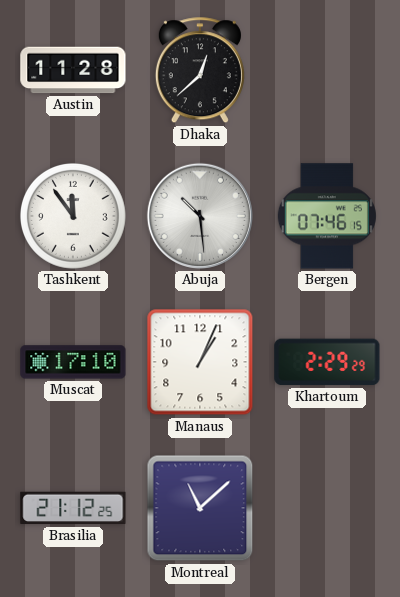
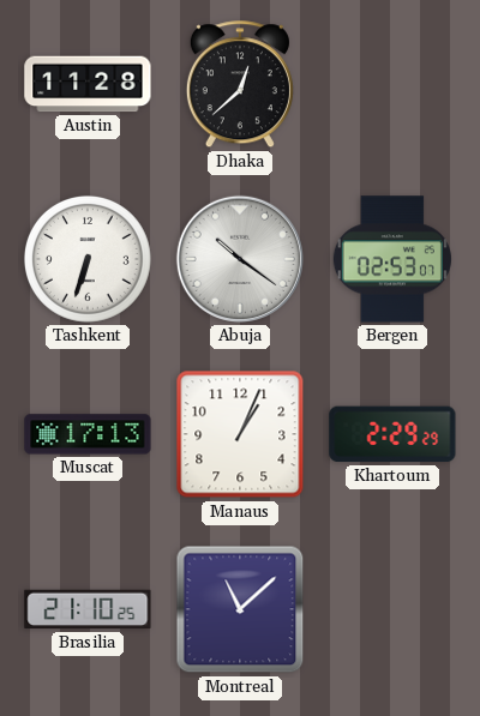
Tashkent: 11:54 -> 6:33
Abuja: 10:29 -> 10:21
Bergen: 07:46 -> 02:53
Muscat: 17:10 -> 17:13
Brasilia: 21:12 -> 21:10
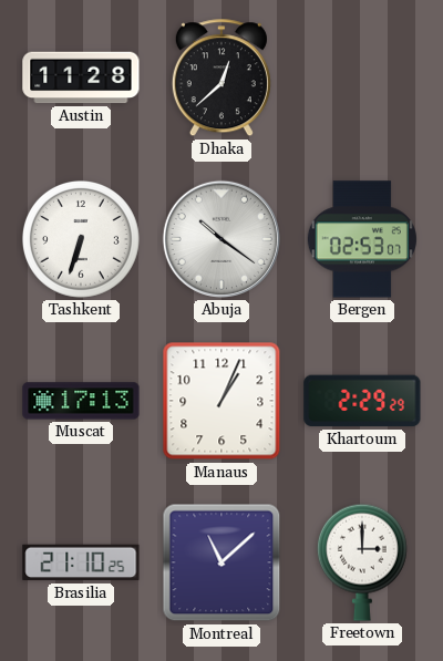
Freetown: none -> 3:00
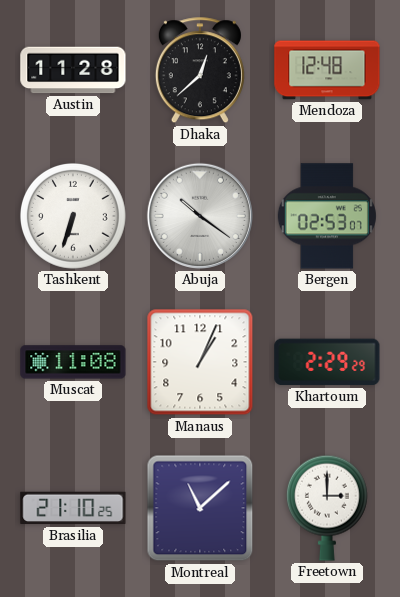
Mendoza: none -> 12:48
Muscat: 17:13 -> 11:08
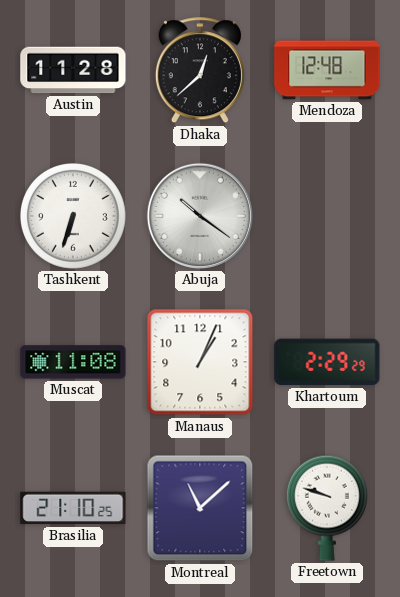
Bergen: 02:53 -> none
Freetown: 3:00 -> 9:48
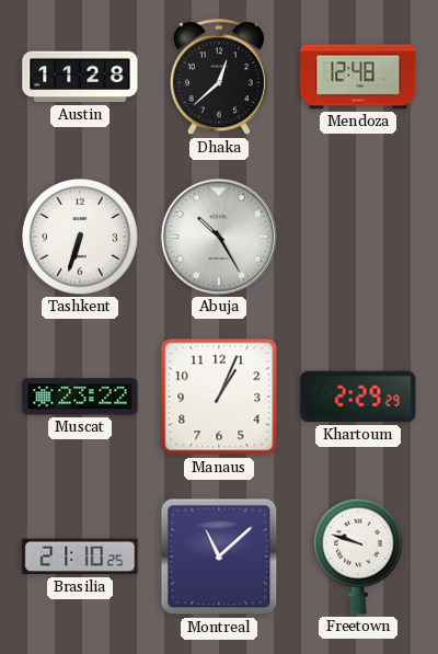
Abuja: 10:21 -> 10:25
Muscat: 11:08 -> 23:22
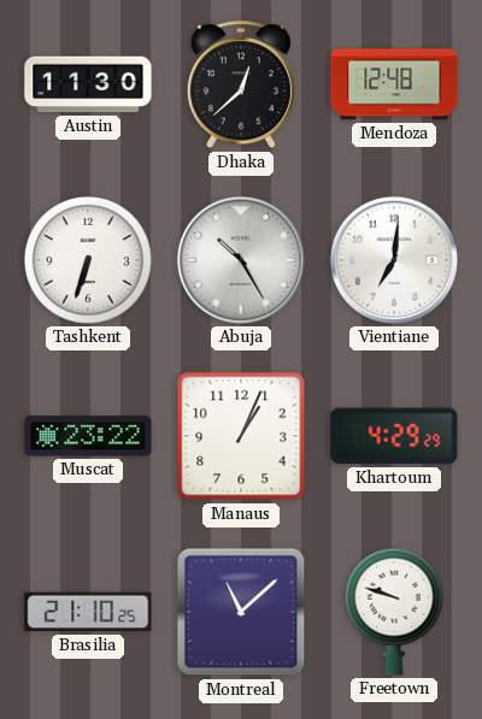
Austin: 11:28 -> 11:30
Vientiane: none -> 7:01
Khartoum: 2:29 -> 4:29
